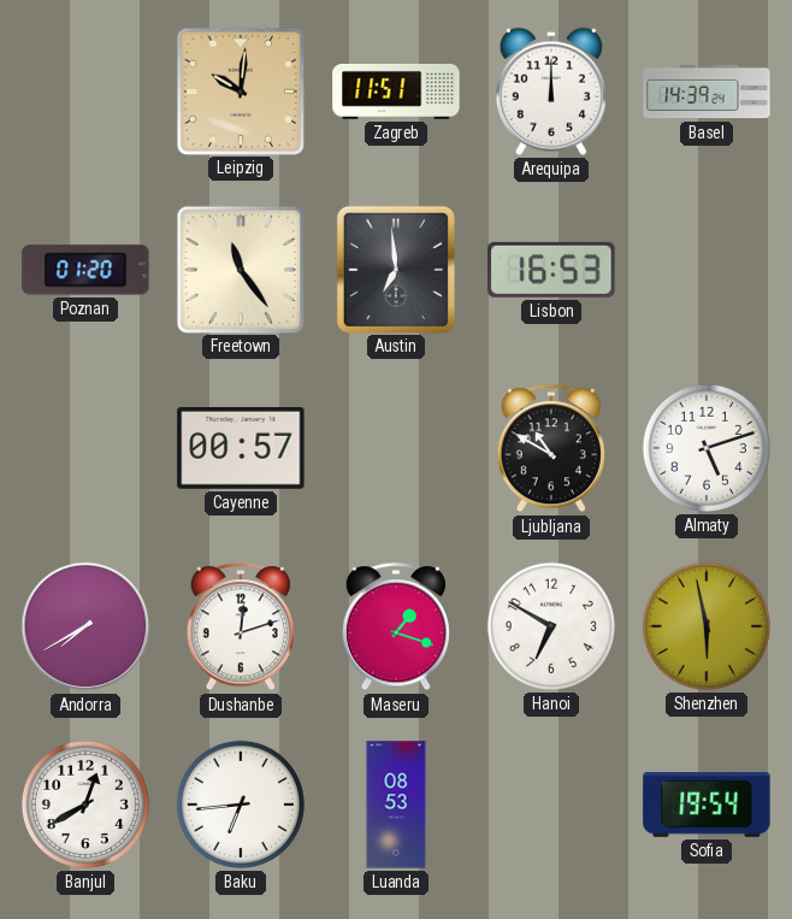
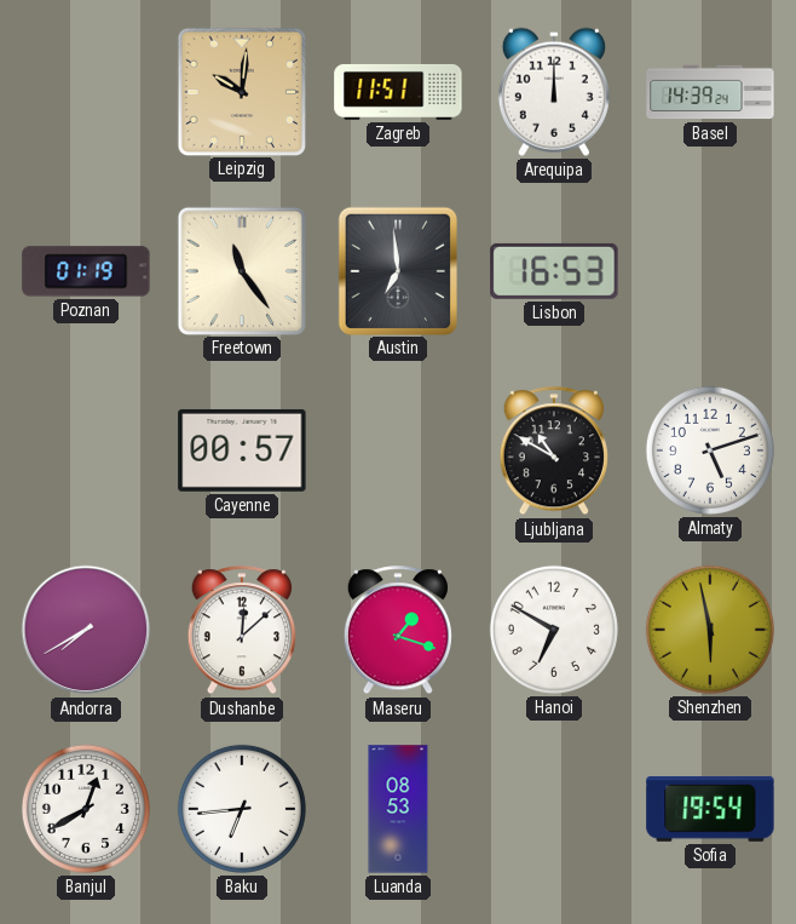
Poznan: 01:20 -> 01:19
Dushanbe: 12:12 -> 12:08
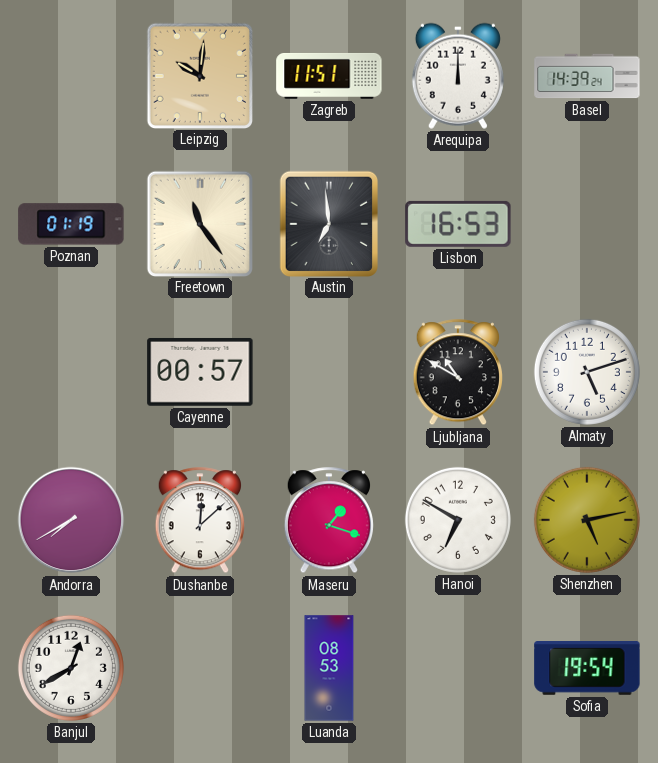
Shenzhen: 5:58 -> 5:13
Baku: 6:44 -> none
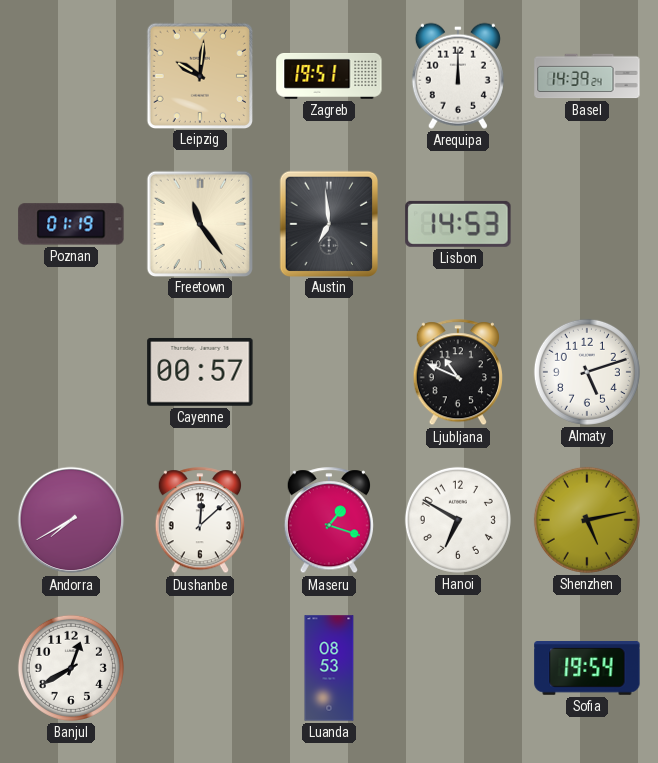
Zagreb: 11:51 -> 19:51
Lisbon: 16:53 -> 14:53
Ljubljana: 10:50 -> 10:49
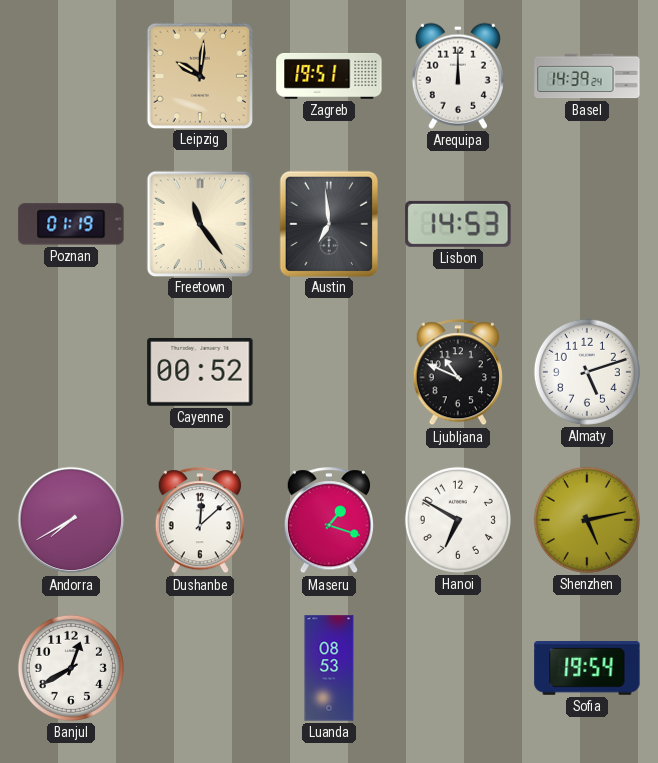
Cayenne: 00:57 -> 00:52
